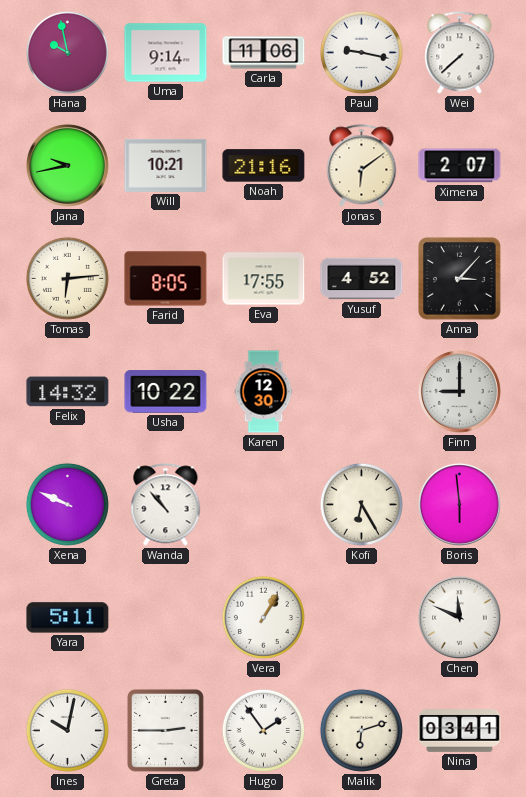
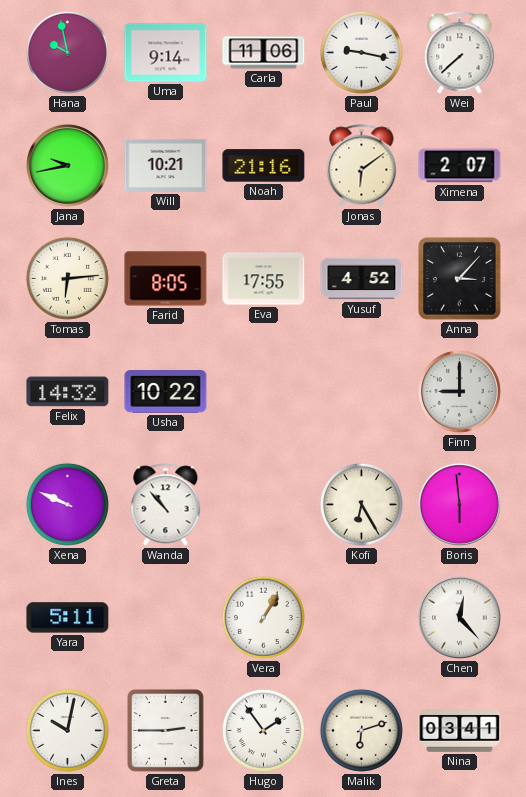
Karen: 12:30 -> none
Chen: 11:49 -> 12:23
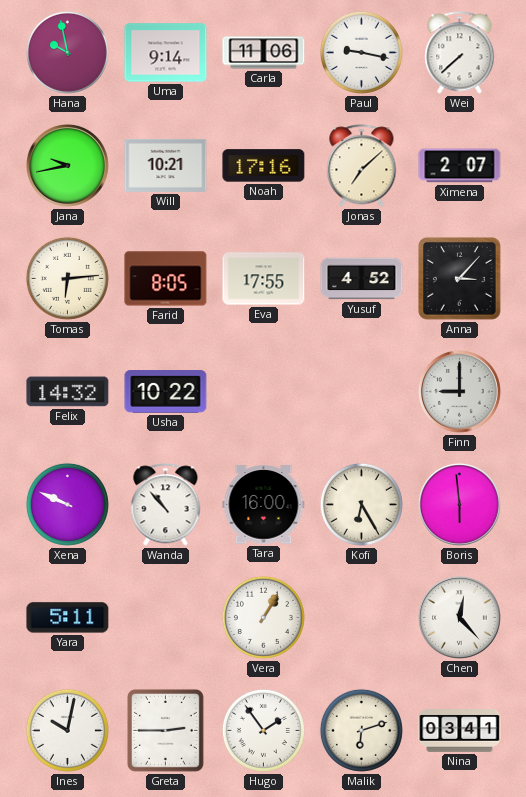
Noah: 21:16 -> 17:16
Jonas: 6:09 -> 7:08
Tara: none -> 16:00
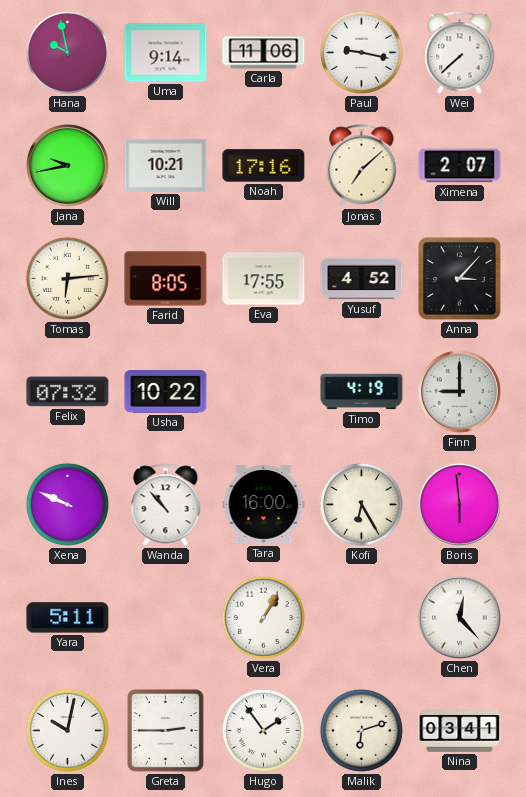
Felix: 14:32 -> 07:32
Timo: none -> 4:19
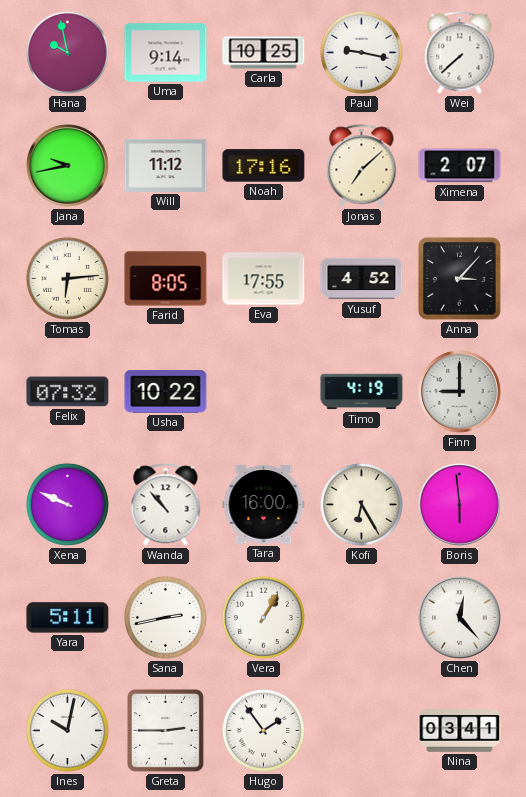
Carla: 11:06 -> 10:25
Will: 10:21 -> 11:12
Sana: none -> 2:43
Malik: 6:12 -> none
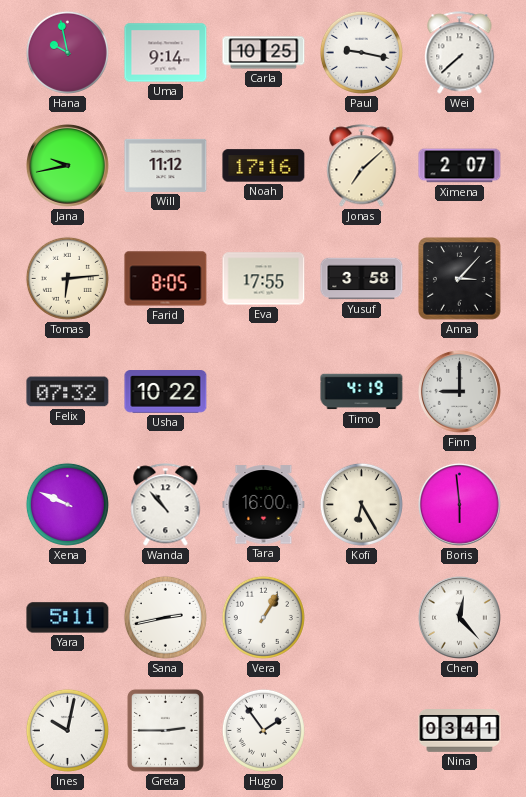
Yusuf: 4:52 -> 3:58
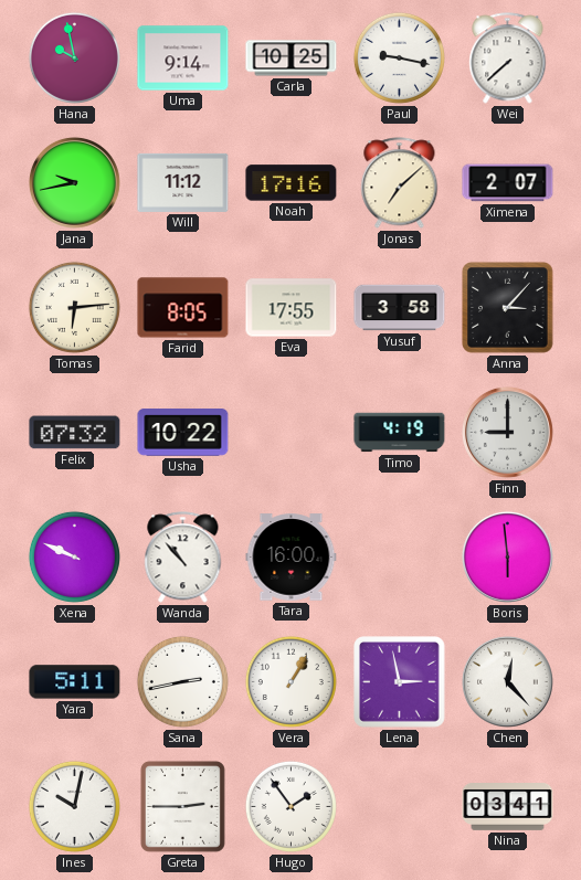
Kofi: 6:25 -> none
Lena: none -> 2:58
